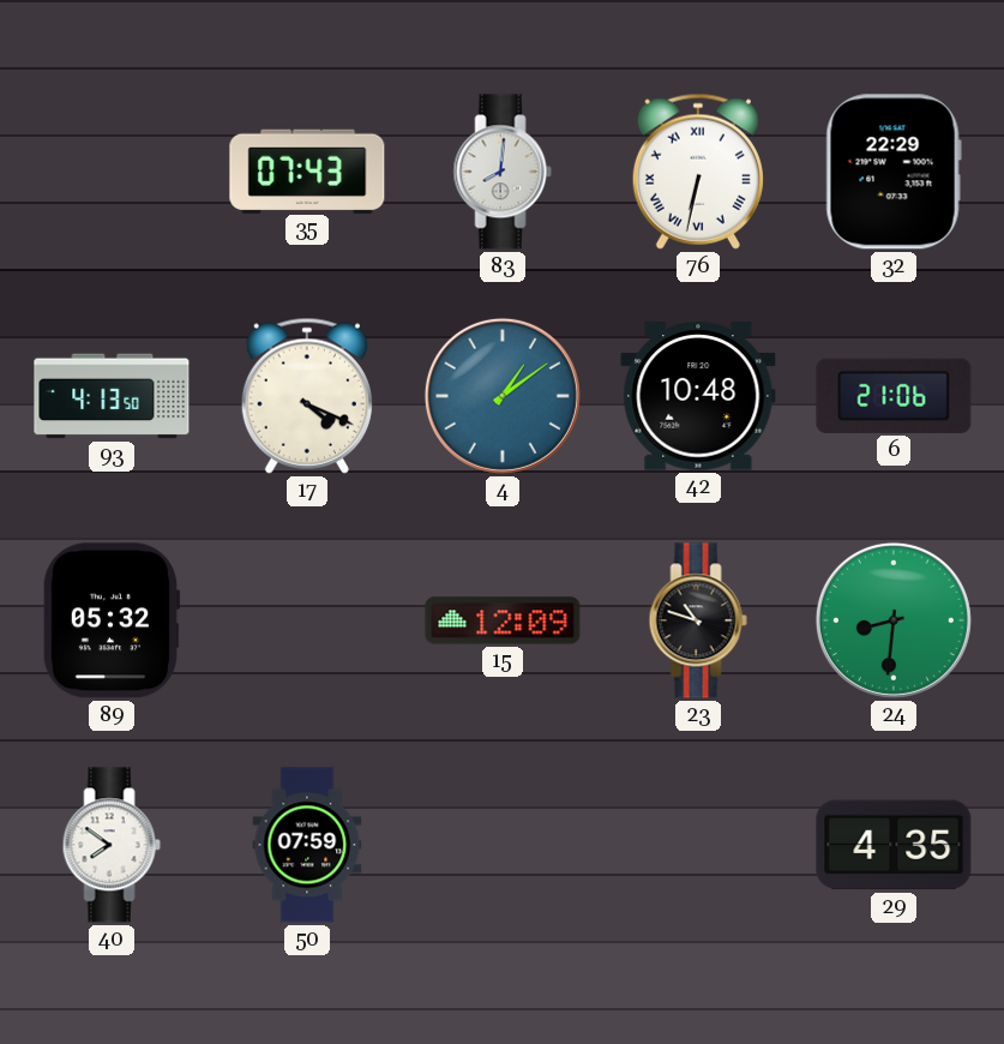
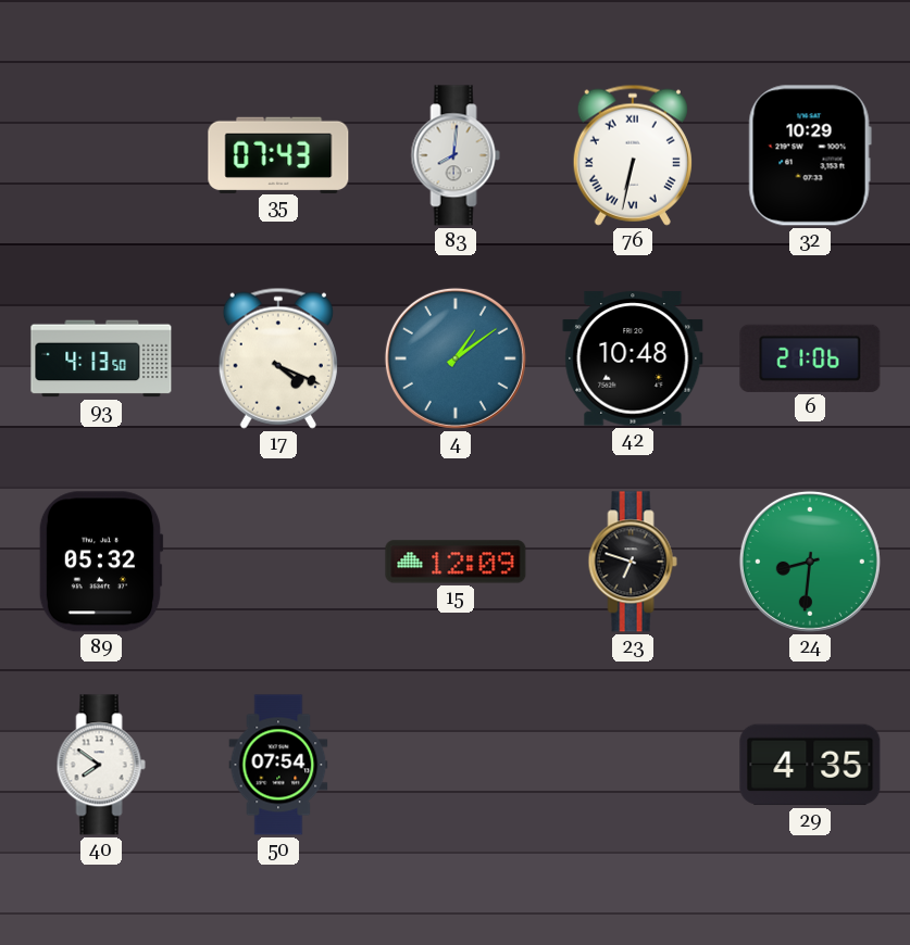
32: 22:29 -> 10:29
23: 10:48 -> 6:48
50: 07:59 -> 07:54
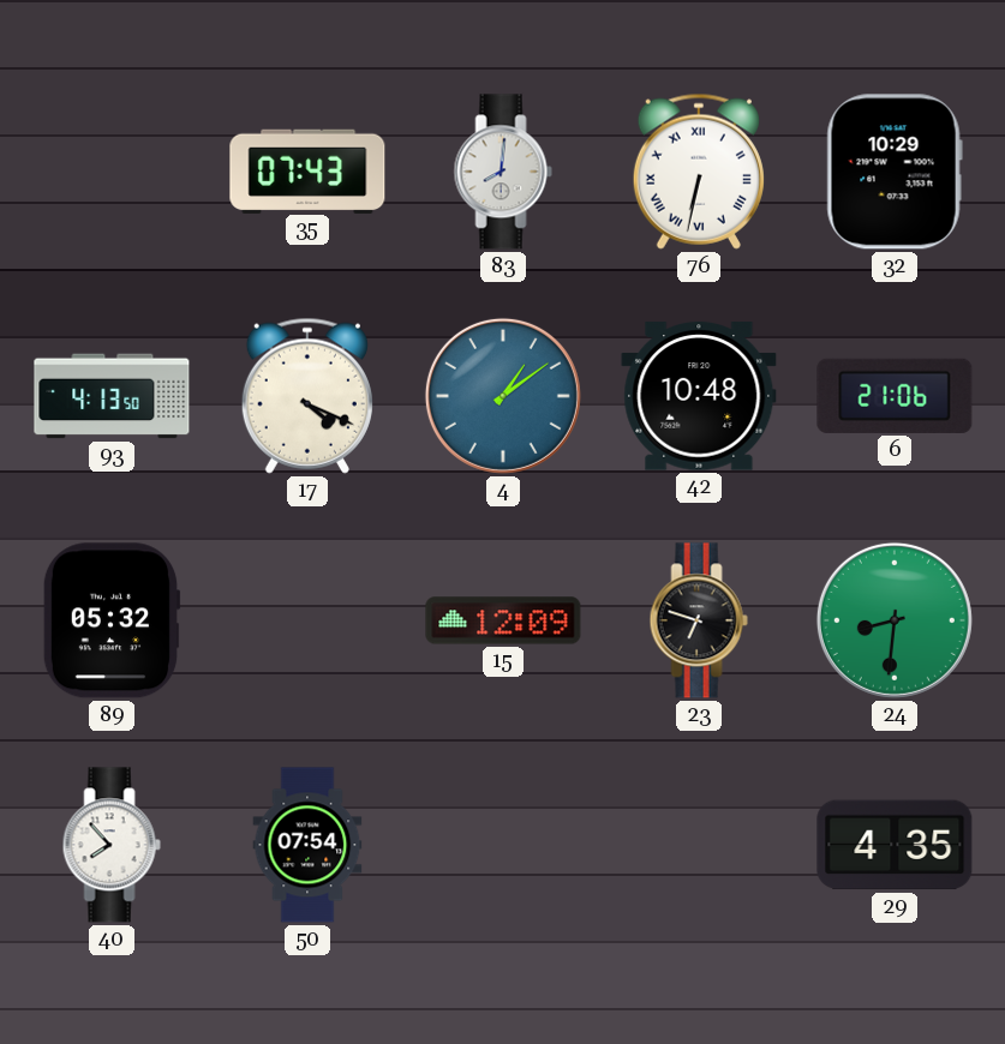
40: 7:51 -> 7:53
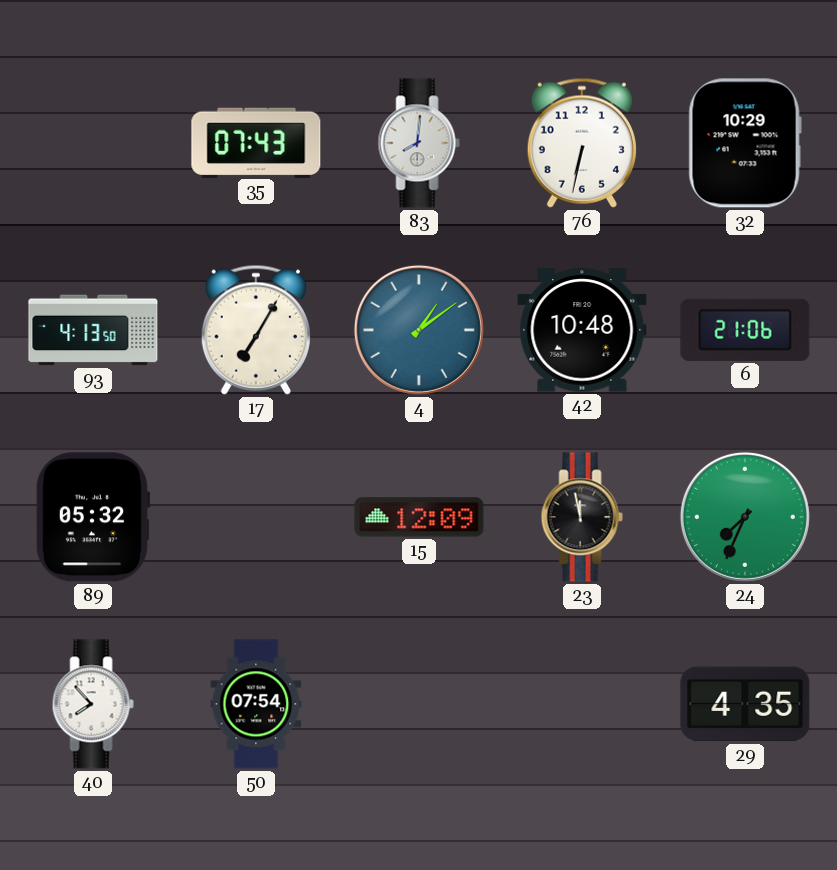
76 numerals: Roman -> Arabic
17: 4:19 -> 7:05
23: 6:48 -> 11:58
24: 8:31 -> 7:34
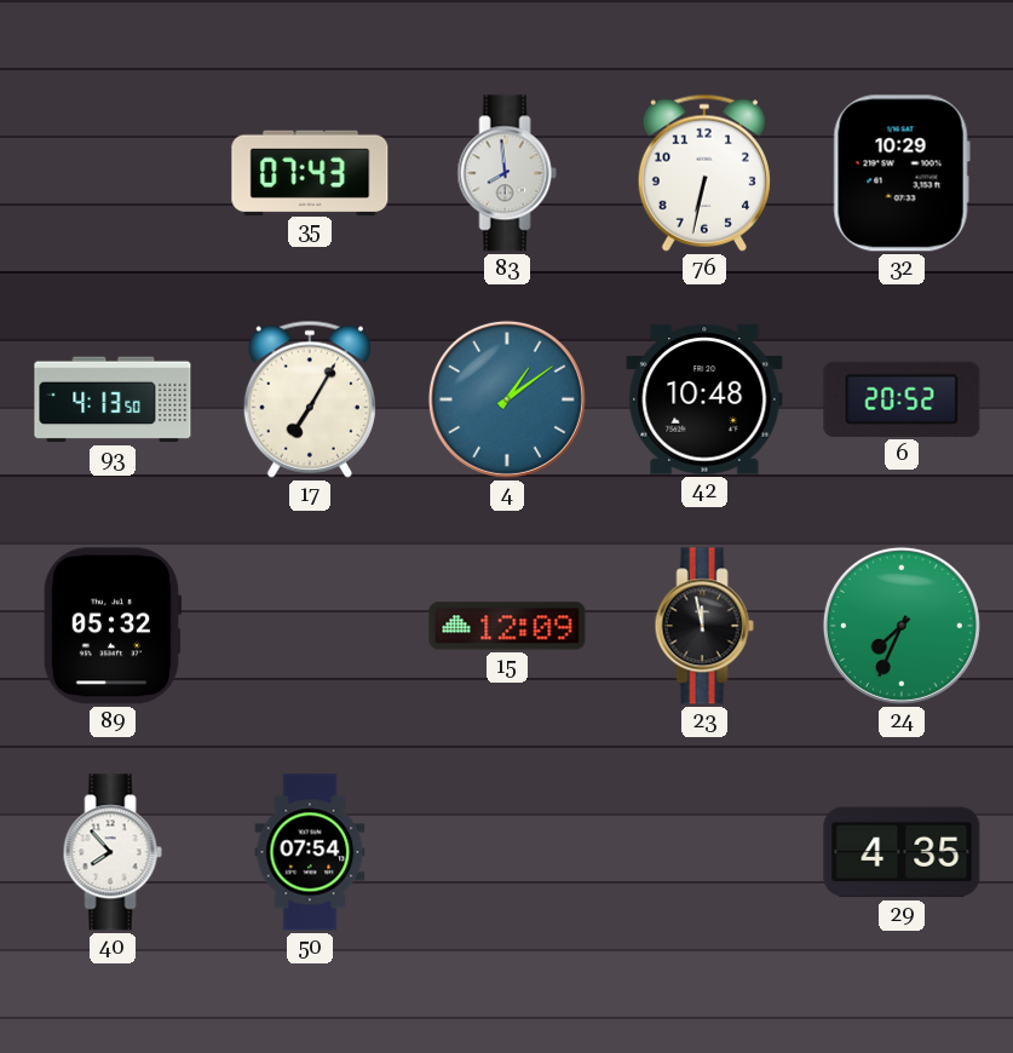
83: 8:01 -> 7:59
6: 21:06 -> 20:52
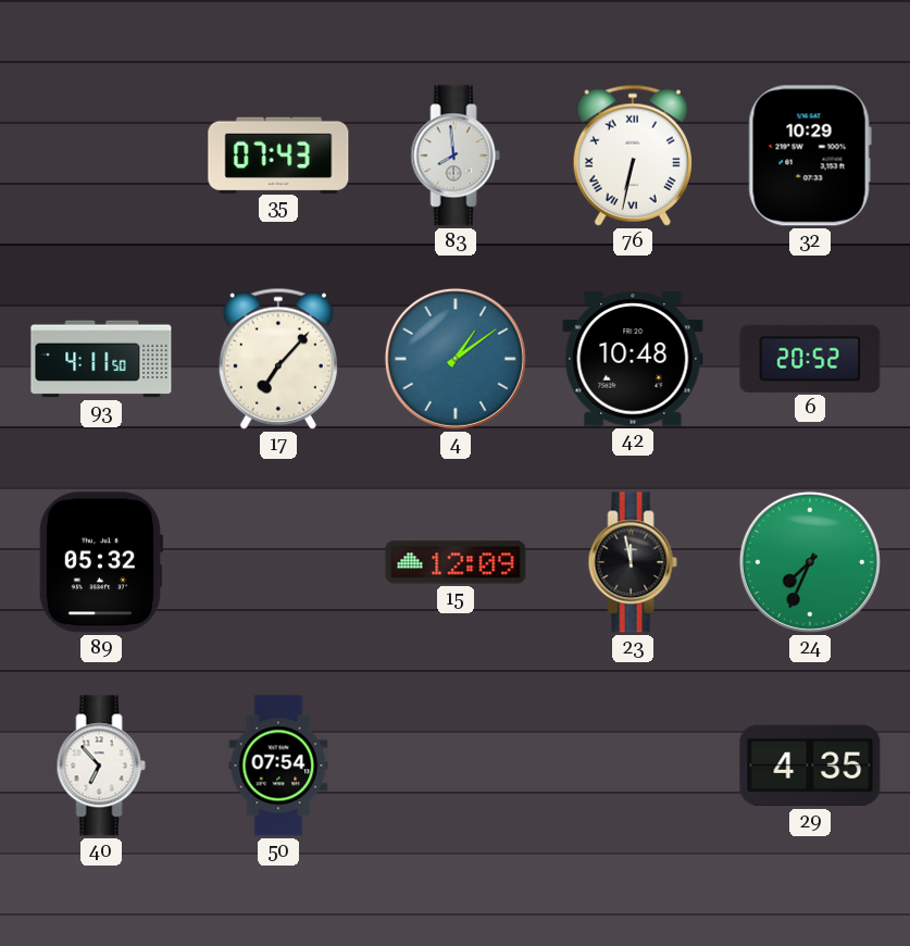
76 numerals: Arabic -> Roman
93: 4:13 -> 4:11
17: 7:05 -> 7:07
40: 7:53 -> 6:53
